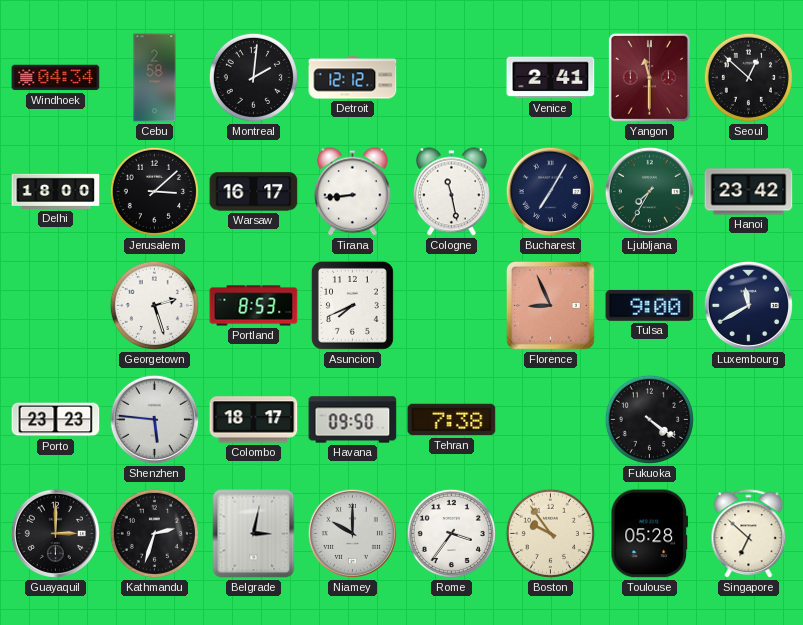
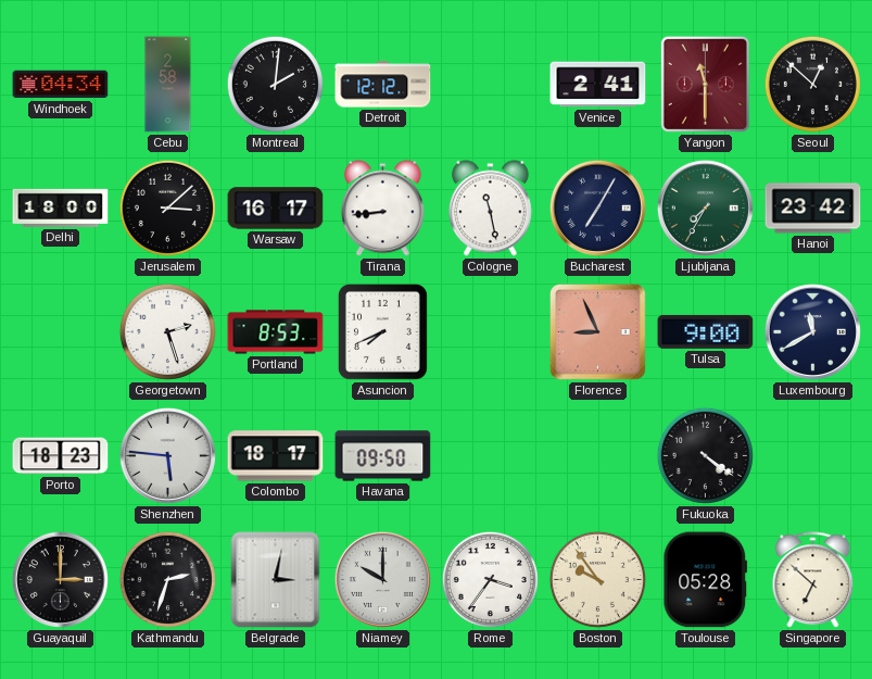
Porto: 23:23 -> 18:23
Tehran: 7:38 -> none
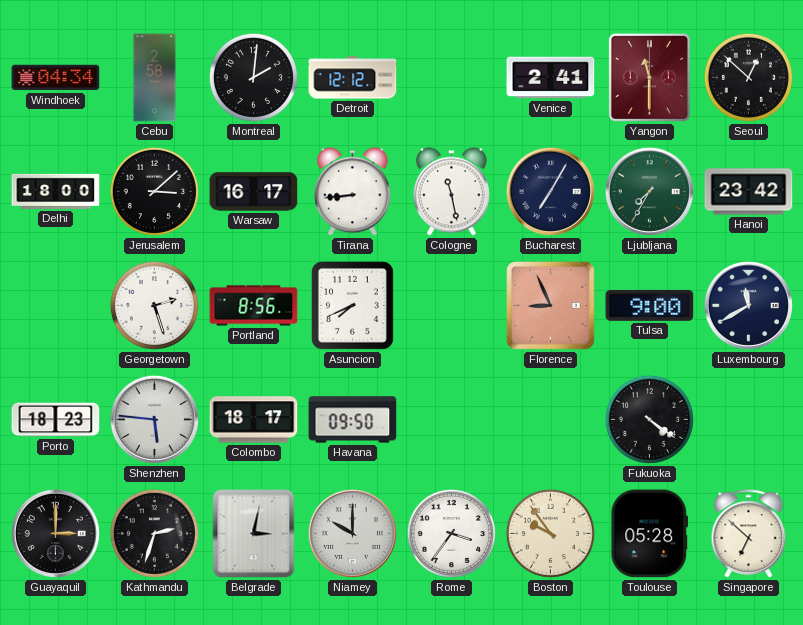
Portland: 8:53 -> 8:56
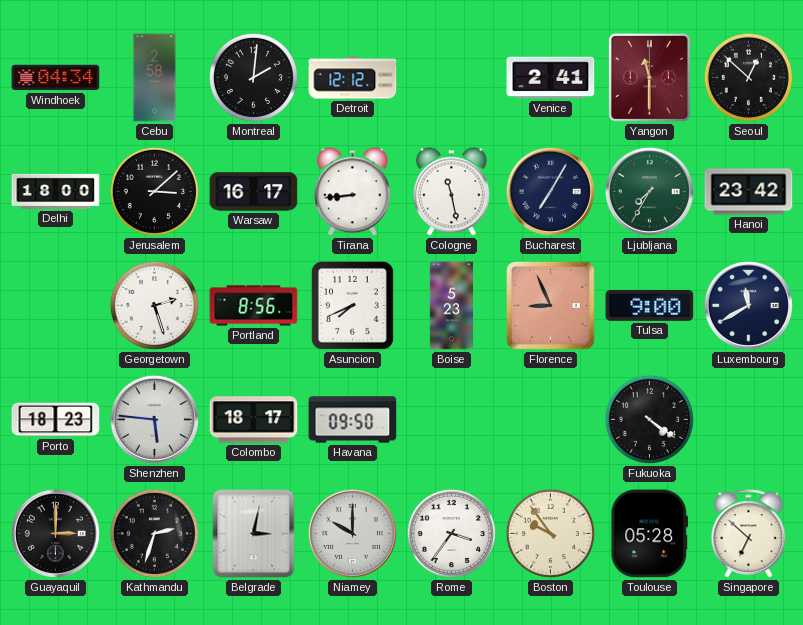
Boise: none -> 5:23
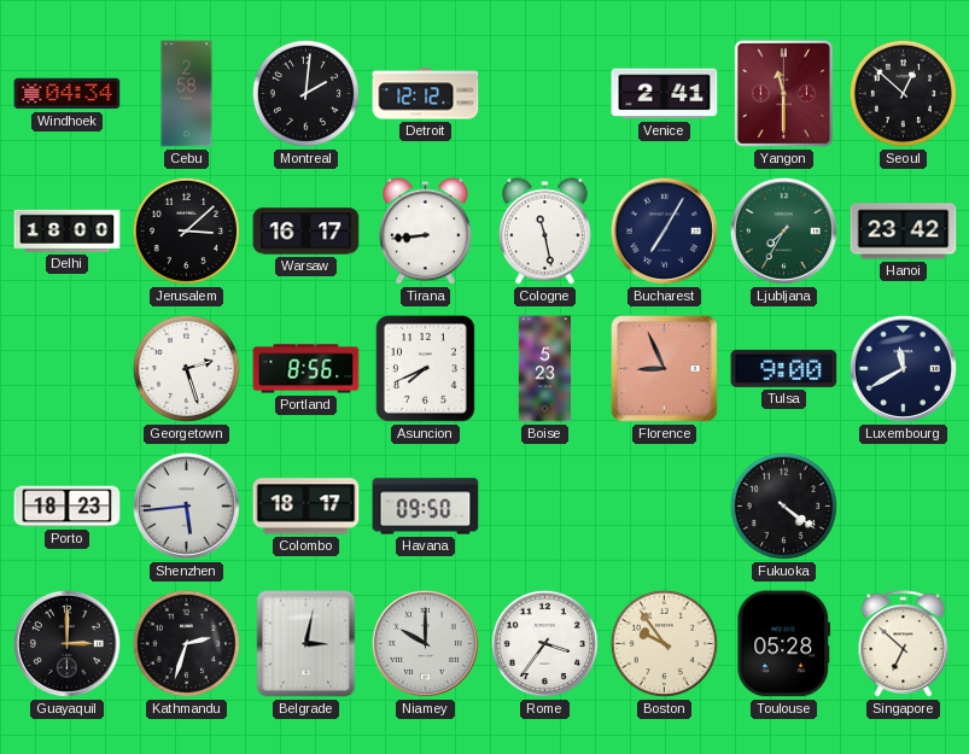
Shenzhen: 5:46 -> 5:44
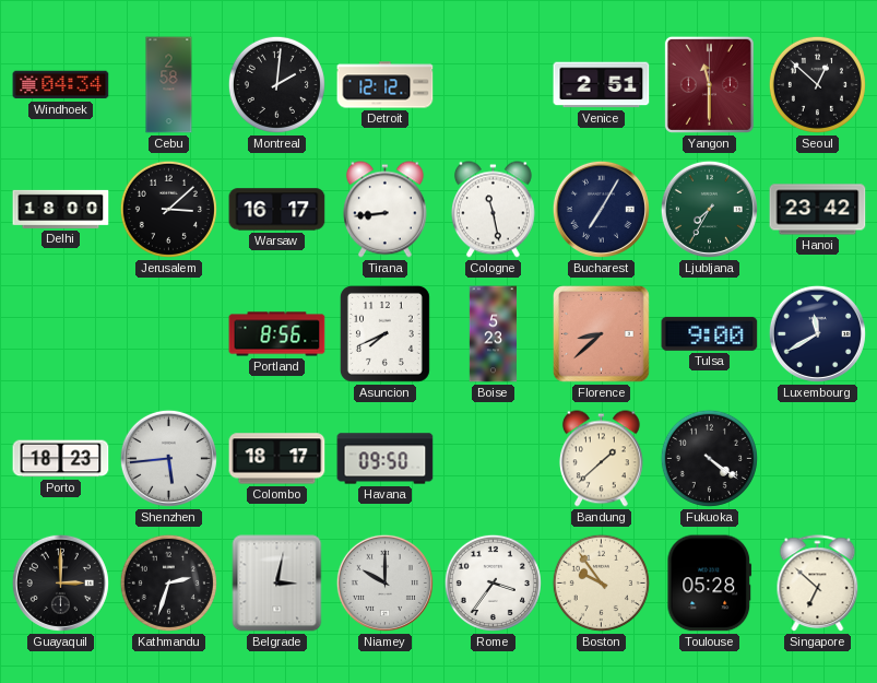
Venice: 2:41 -> 2:51
Georgetown: 2:27 -> none
Florence: 8:56 -> 8:38
Bandung: none -> 1:38
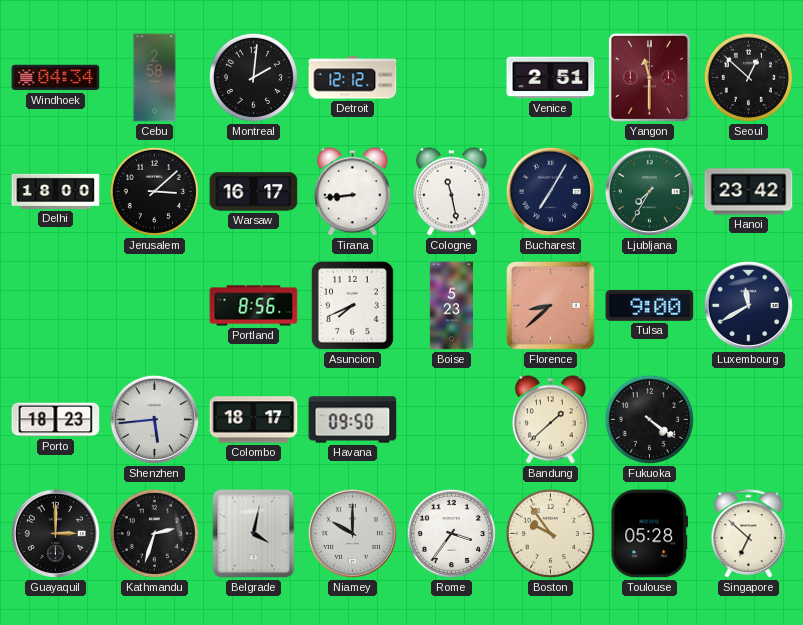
Belgrade: 3:02 -> 4:02
